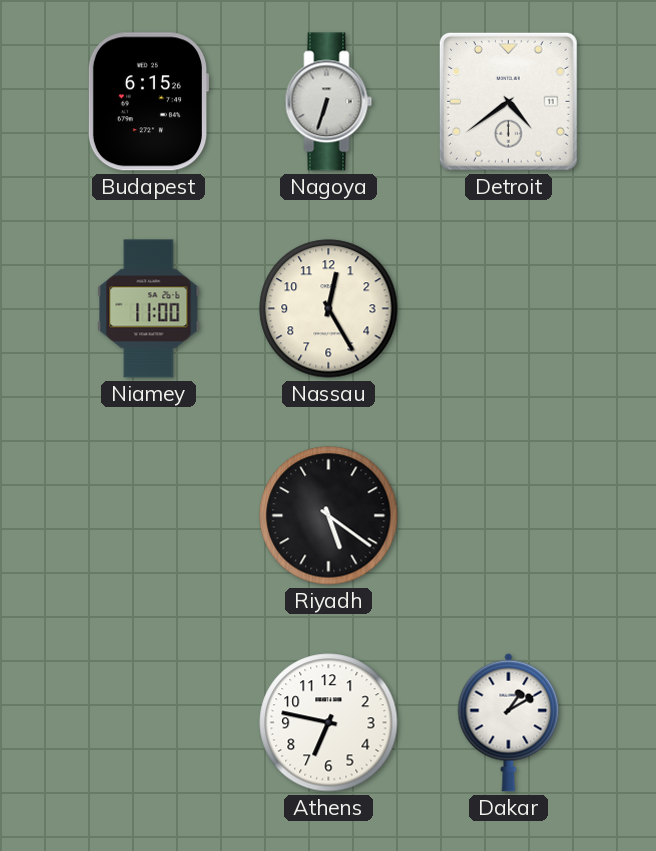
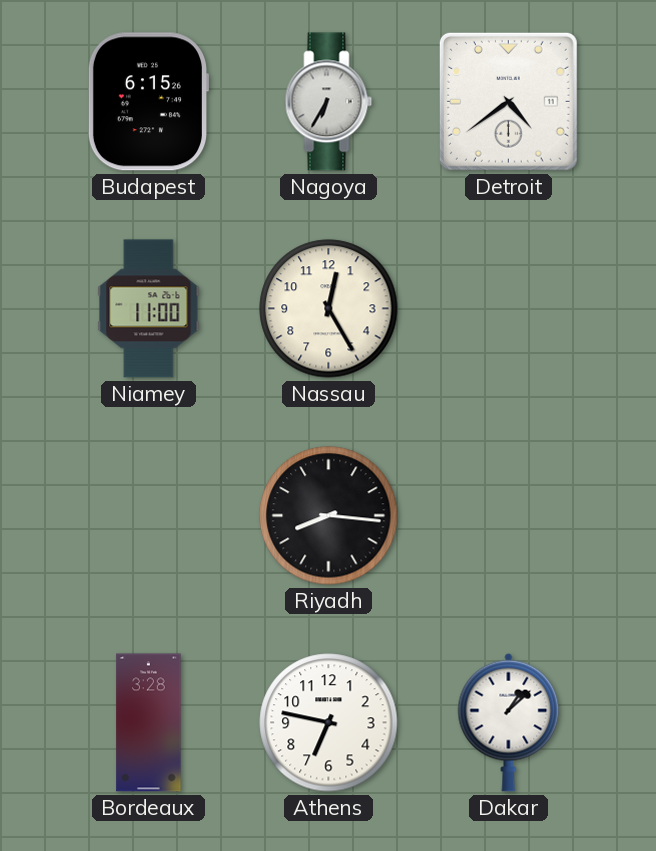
Nagoya: 6:33 -> 6:35
Riyadh: 5:21 -> 8:16
Bordeaux: none -> 3:28
Dakar: 1:10 -> 1:08
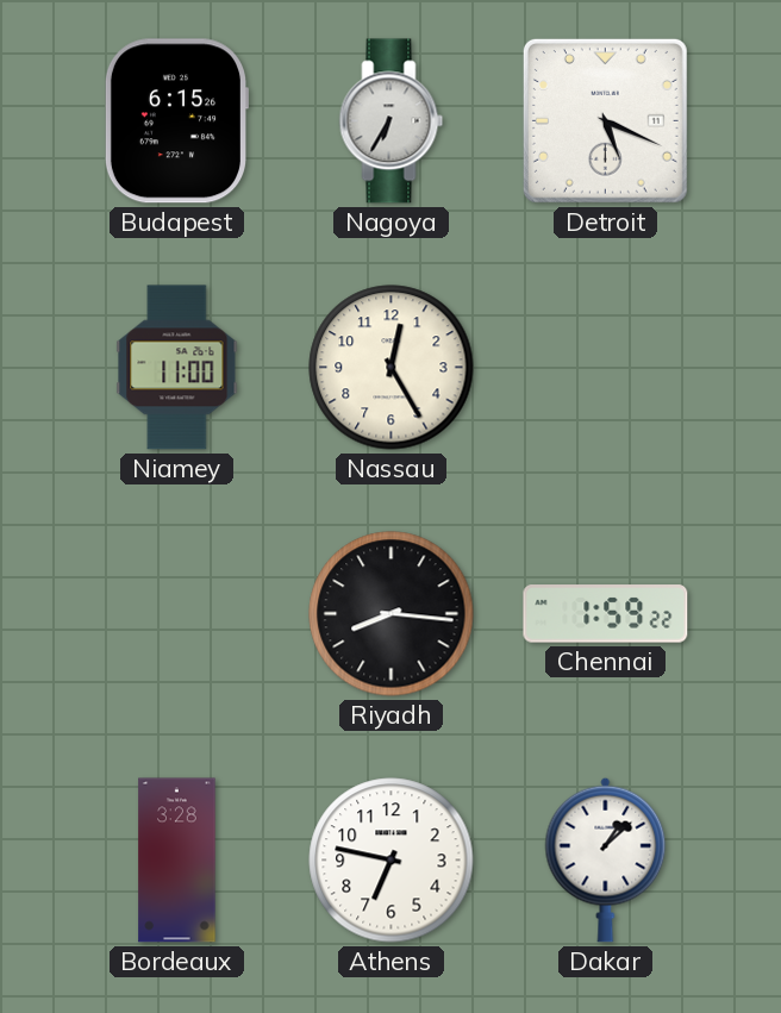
Detroit: 4:39 -> 5:19
Chennai: none -> 1:59
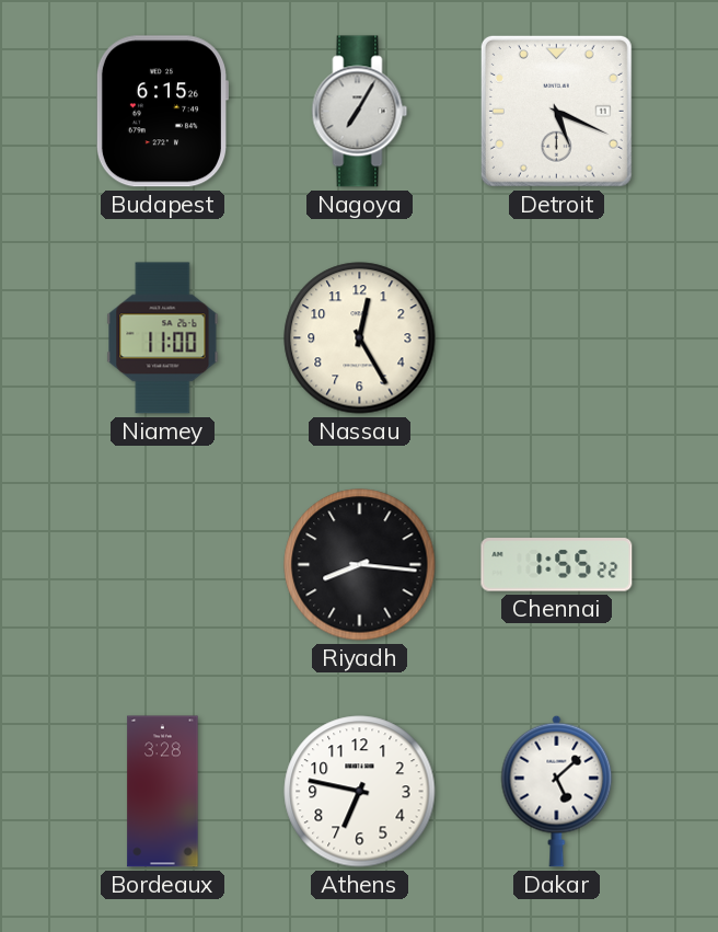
Nagoya: 6:35 -> 7:05
Chennai: 1:59 -> 1:55
Dakar: 1:08 -> 5:08
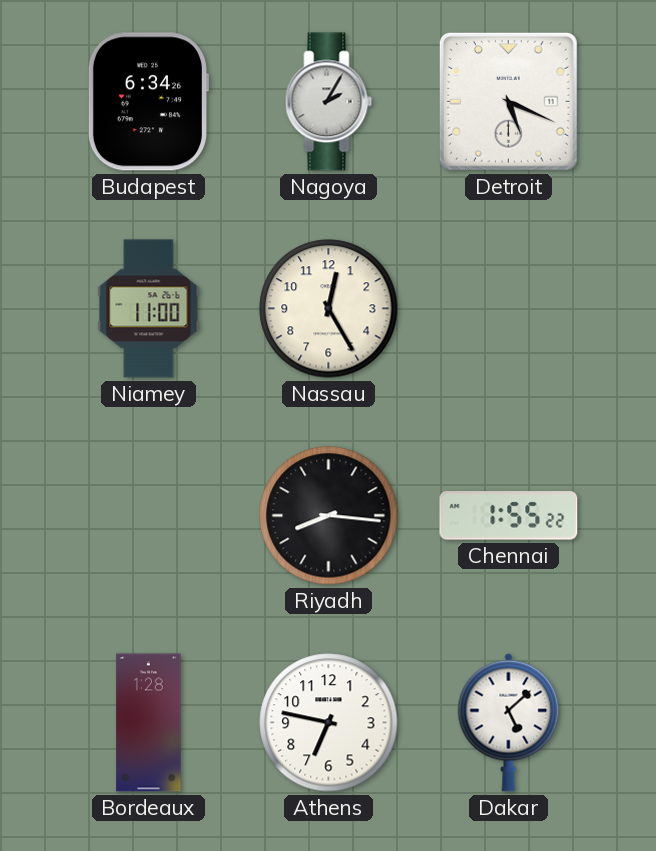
Budapest: 6:15 -> 6:34
Nagoya: 7:05 -> 2:05
Bordeaux: 3:28 -> 1:28
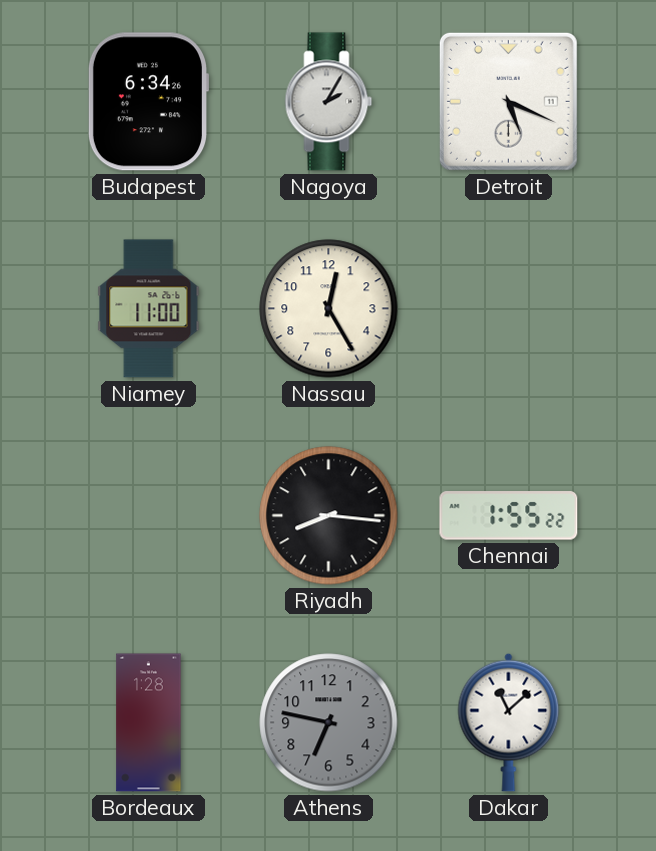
Athens dial: white -> grey
Dakar: 5:08 -> 11:08
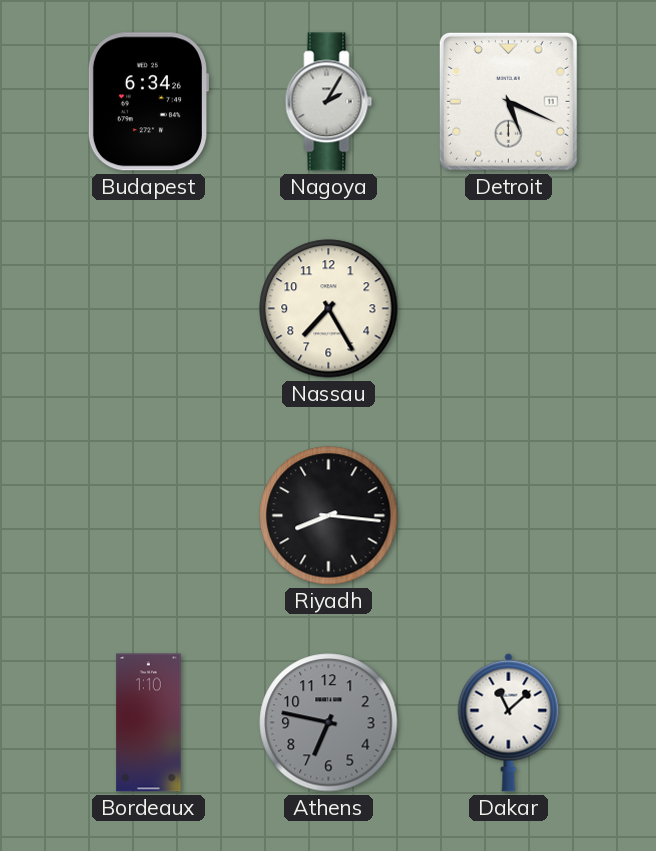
Niamey: 11:00 -> none
Nassau: 12:25 -> 7:25
Chennai: 1:55 -> none
Bordeaux: 1:28 -> 1:10
